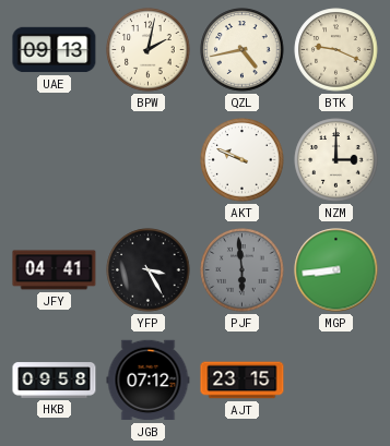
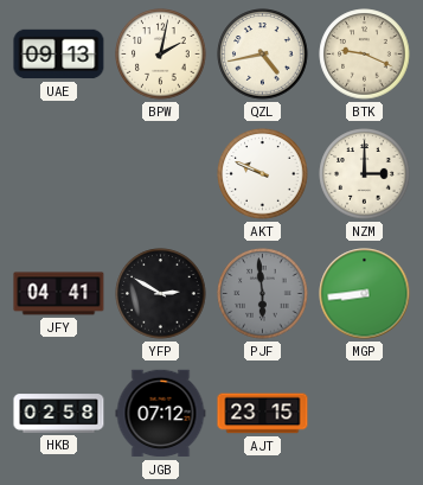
YFP: 3:25 -> 2:50
HKB: 09:58 -> 02:58
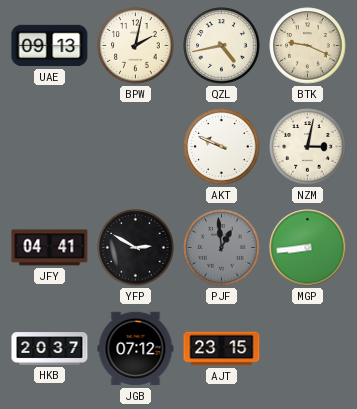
NZM: 3:00 -> 3:02
PJF: 5:59 -> 12:59
HKB: 02:58 -> 20:37
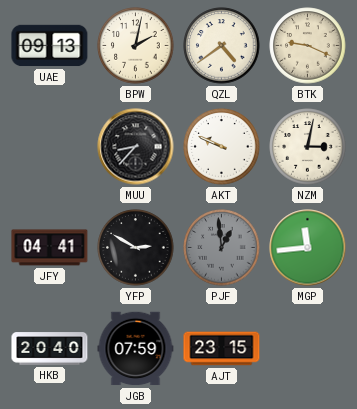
QZL: 4:43 -> 4:39
MUU: none -> 8:37
MGP: 8:44 -> 11:44
HKB: 20:37 -> 20:40
JGB: 07:12 -> 07:59
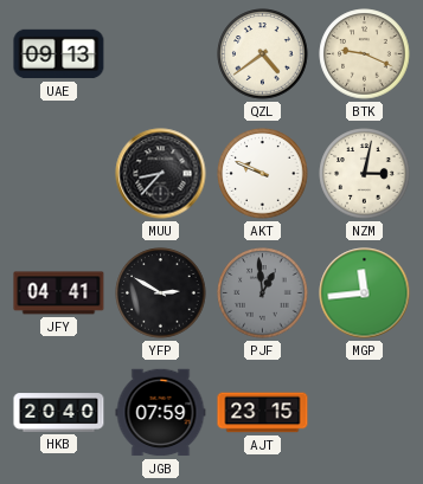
BPW: 2:02 -> none
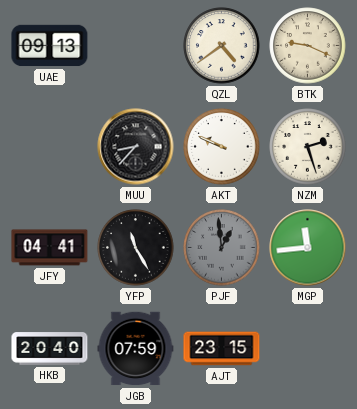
NZM: 3:02 -> 2:27
YFP: 2:50 -> 11:25
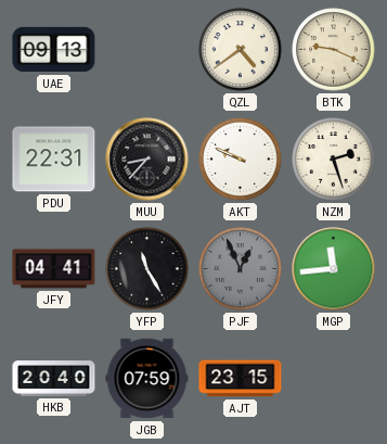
PDU: none -> 22:31
PJF: 12:59 -> 12:56
